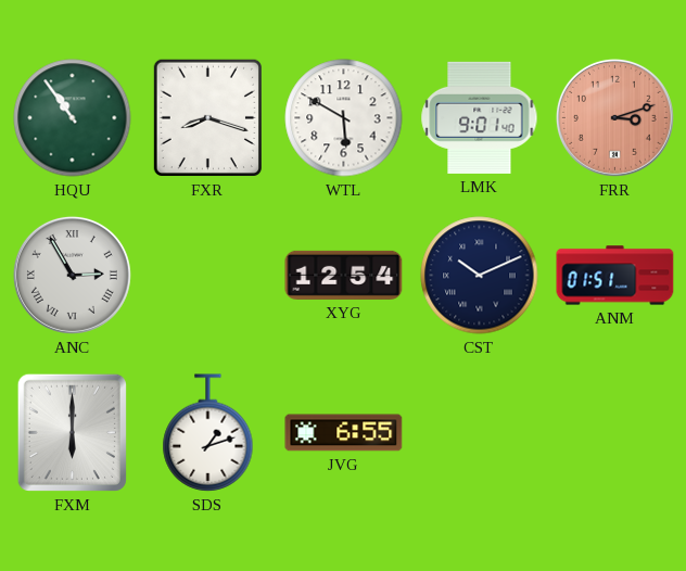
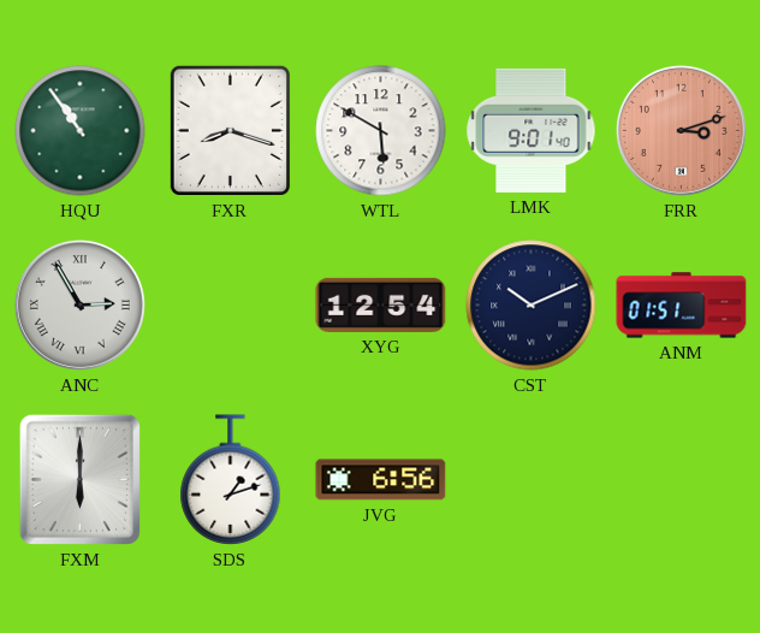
JVG: 6:55 -> 6:56
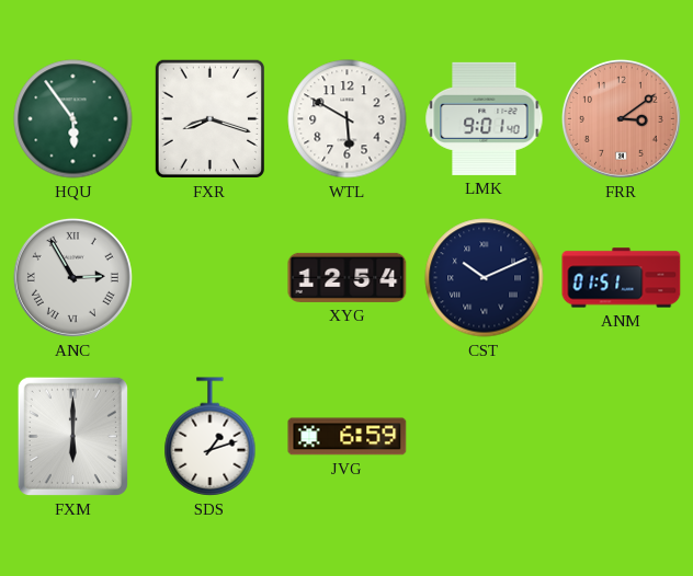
HQU: 10:54 -> 5:54
FRR: 3:12 -> 3:09
JVG: 6:56 -> 6:59
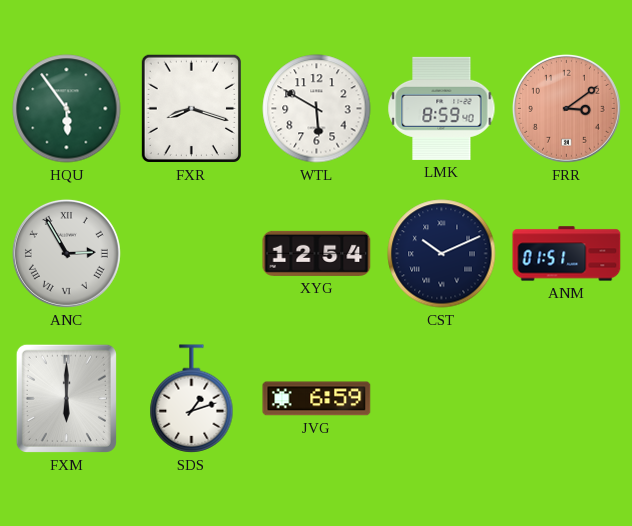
LMK: 9:01 -> 8:59
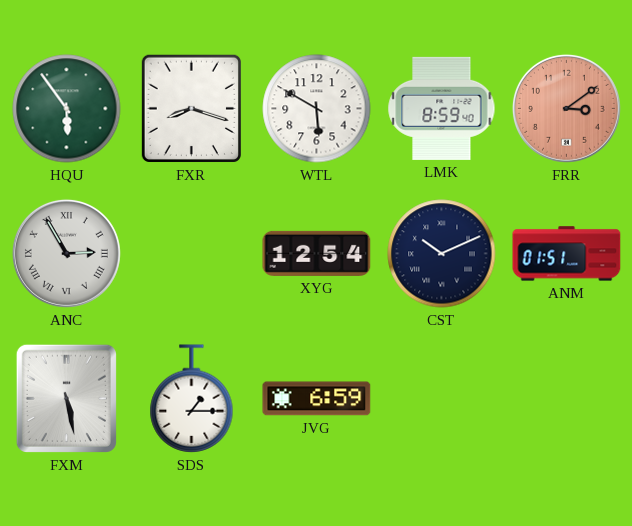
FXM: 6:00 -> 5:28
SDS: 1:12 -> 1:15
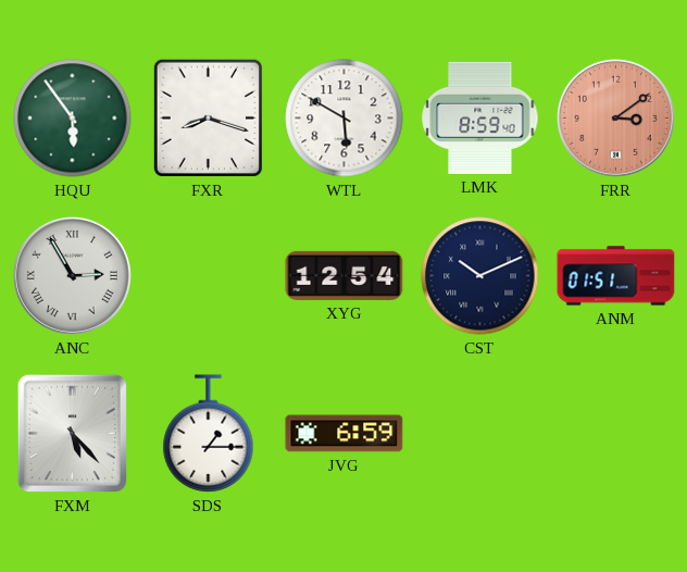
FXM: 5:28 -> 5:23
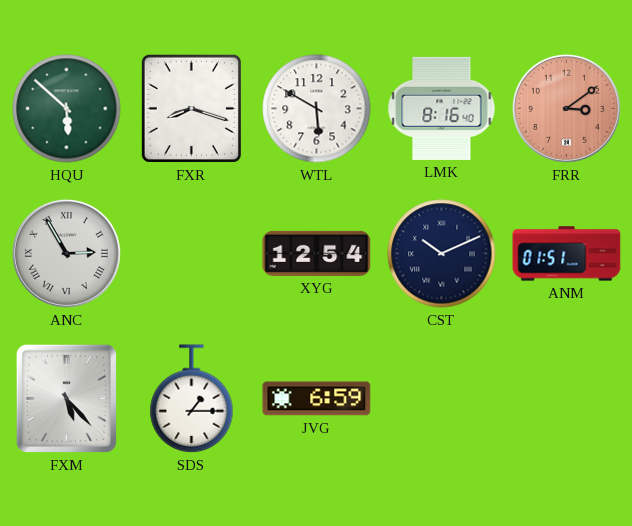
HQU: 5:54 -> 5:52
LMK: 8:59 -> 8:16
